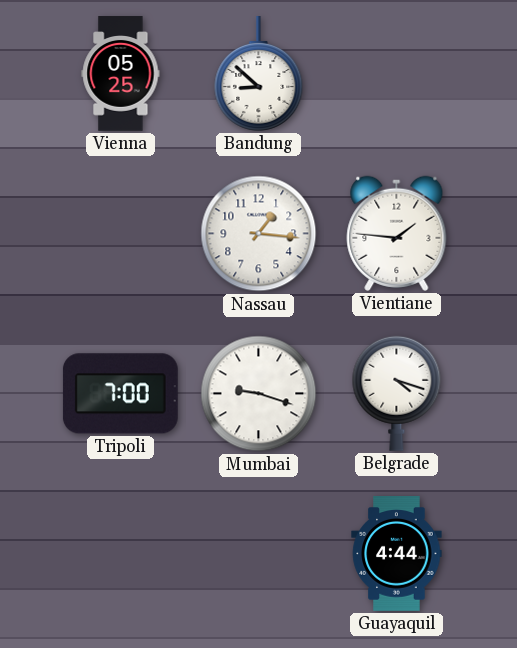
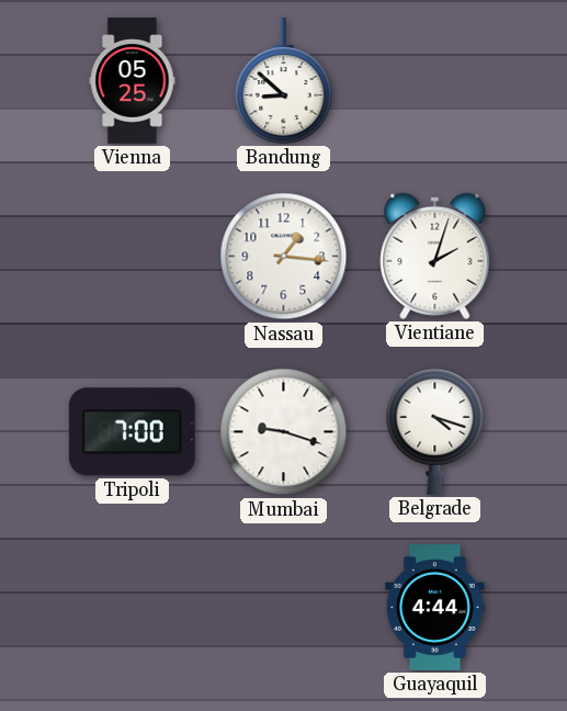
Vientiane: 1:46 -> 2:03
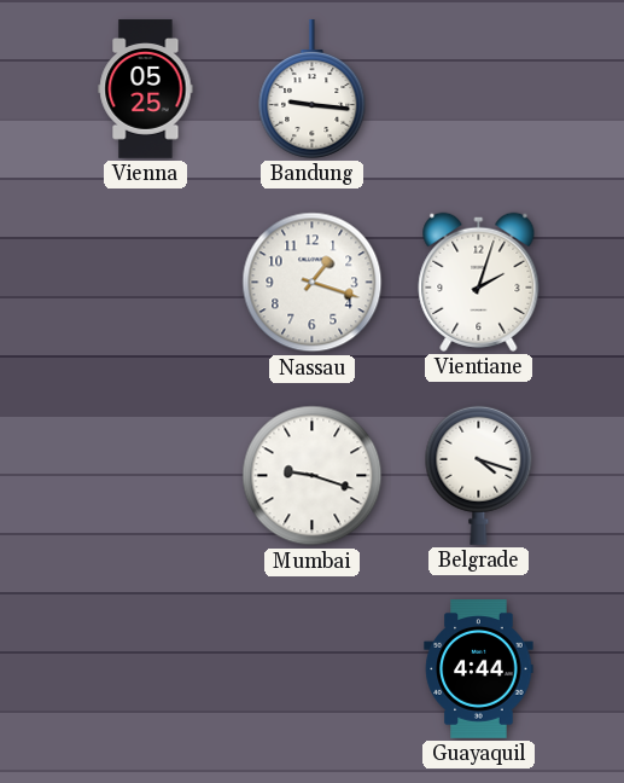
Bandung: 8:52 -> 9:16
Nassau: 1:16 -> 1:18
Tripoli: 7:00 -> none
